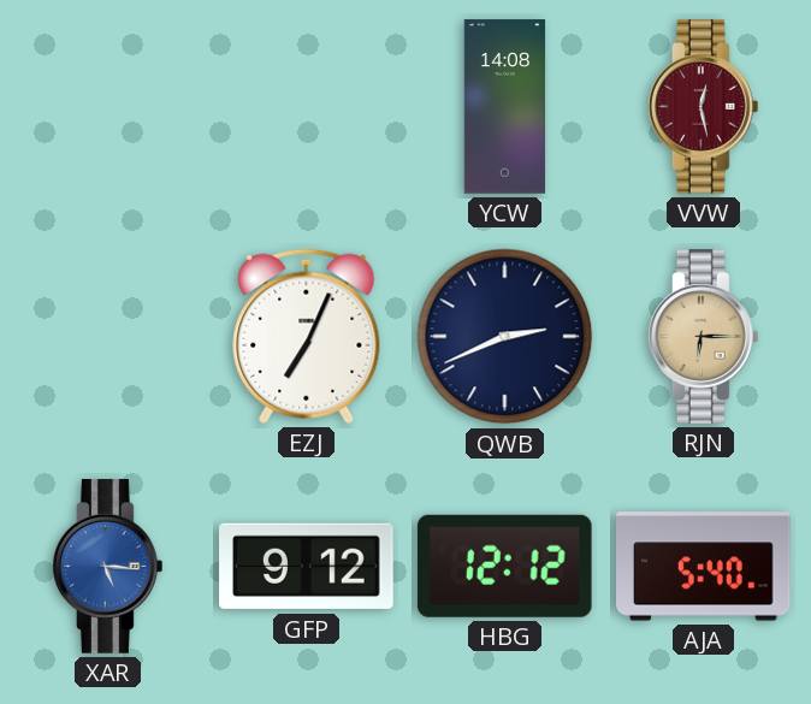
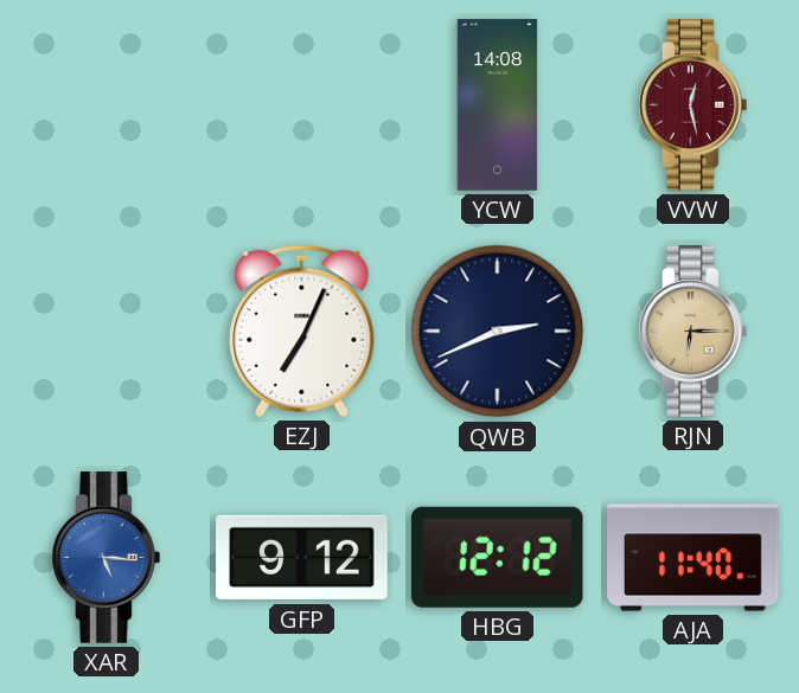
AJA: 5:40 -> 11:40
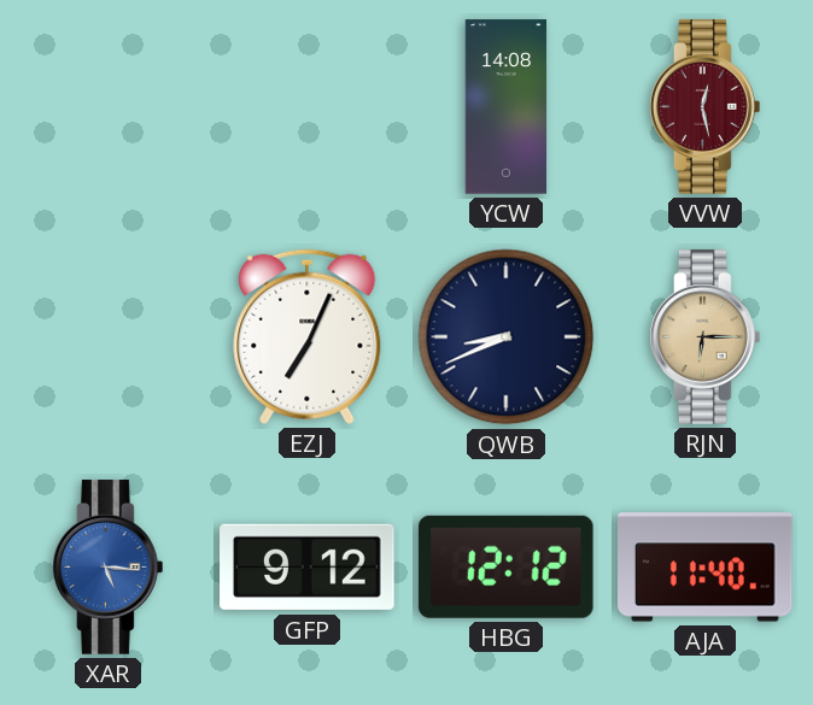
QWB: 2:41 -> 8:41
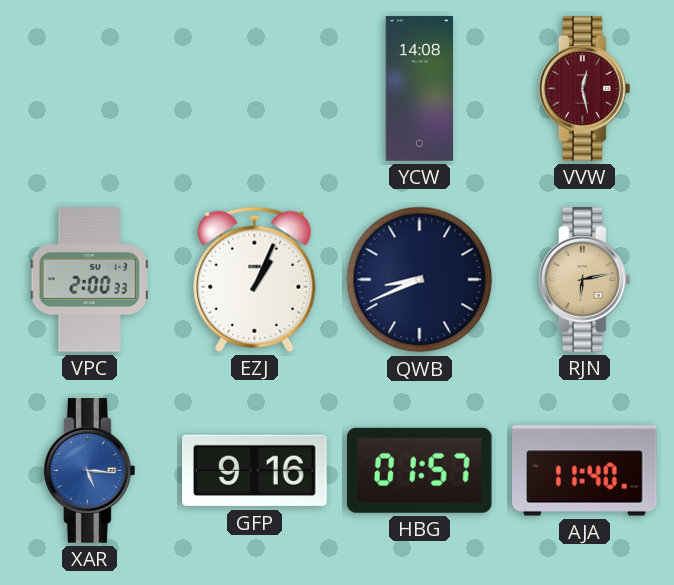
VPC: none -> 2:00
EZJ: 7:04 -> 1:04
RJN: 6:15 -> 6:13
GFP: 9:12 -> 9:16
HBG: 12:12 -> 01:57
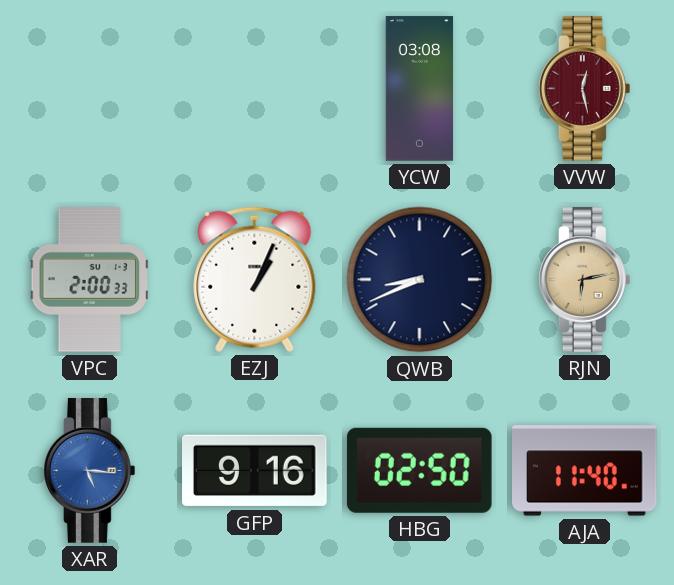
YCW: 14:08 -> 03:08
HBG: 01:57 -> 02:50
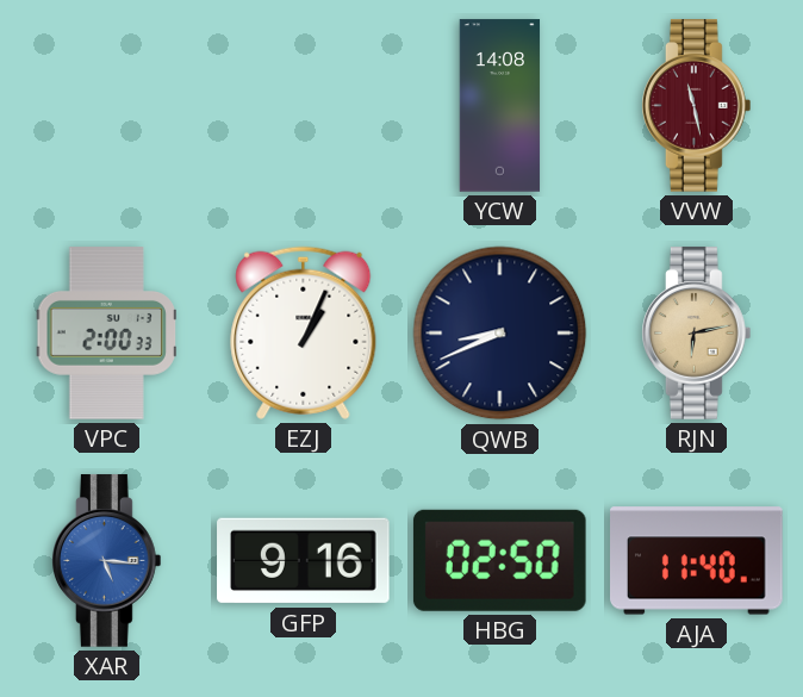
YCW: 03:08 -> 14:08
VVW: 12:28 -> 11:28
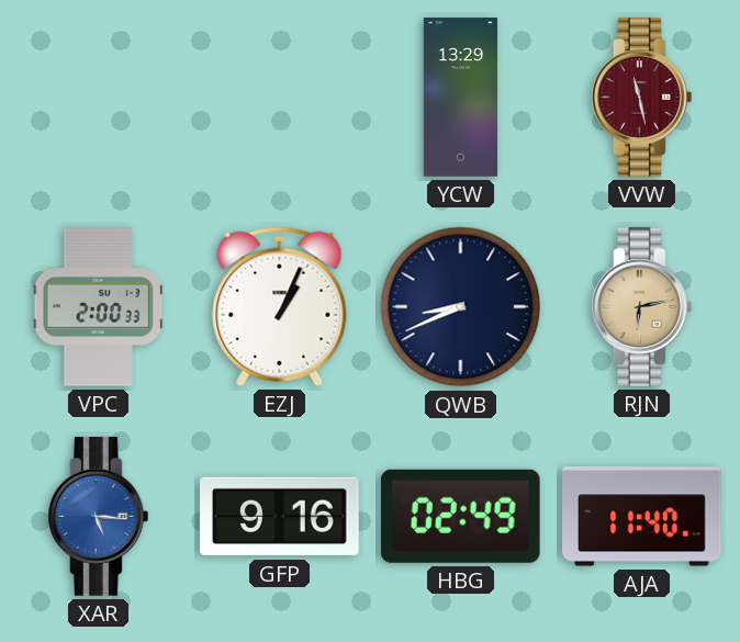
YCW: 14:08 -> 13:29
HBG: 02:50 -> 02:49
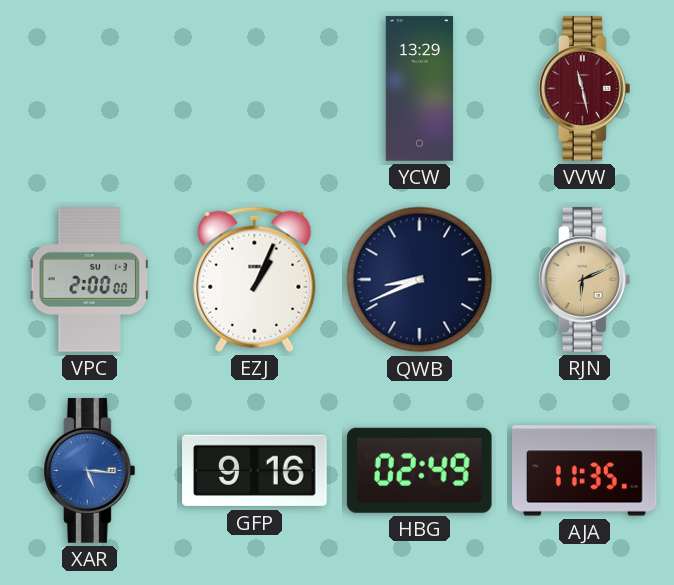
VPC: 2:00:33 -> 2:00:00
RJN: 6:13 -> 6:11
AJA: 11:40 -> 11:35
